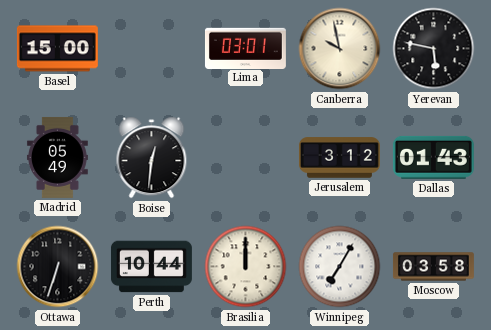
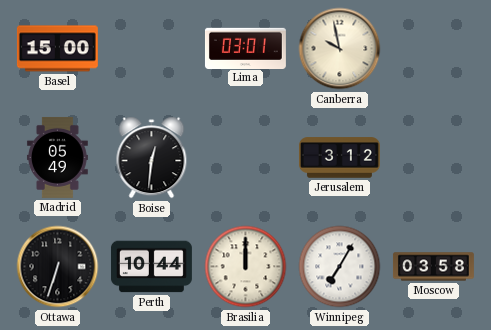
Yerevan: 5:47 -> none
Dallas: 01:43 -> none
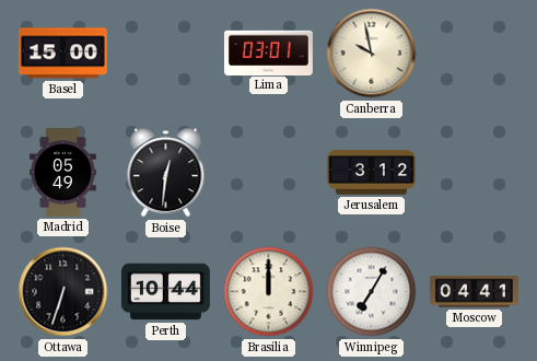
Moscow: 03:58 -> 04:41
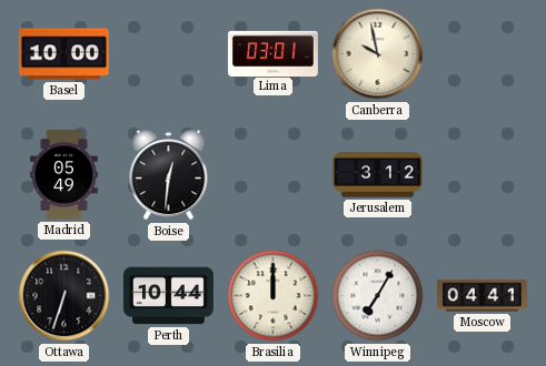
Basel: 15:00 -> 10:00
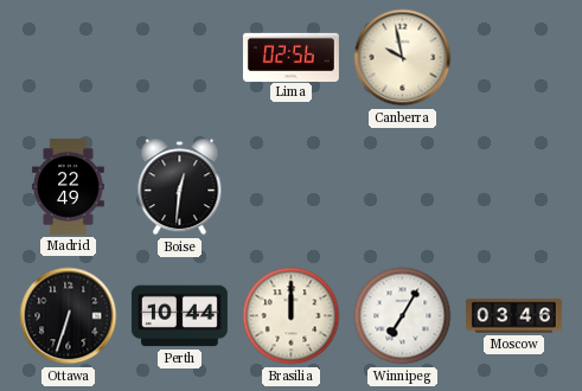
Basel: 10:00 -> none
Lima: 03:01 -> 02:56
Madrid: 05:49 -> 22:49
Jerusalem: 3:12 -> none
Moscow: 04:41 -> 03:46
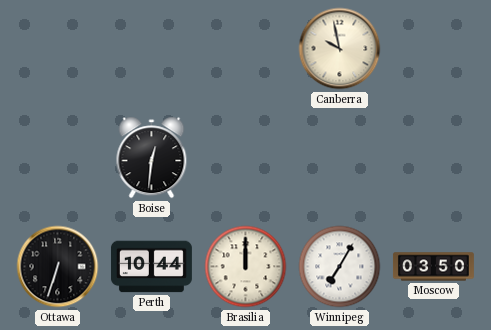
Lima: 02:56 -> none
Madrid: 22:49 -> none
Moscow: 03:46 -> 03:50
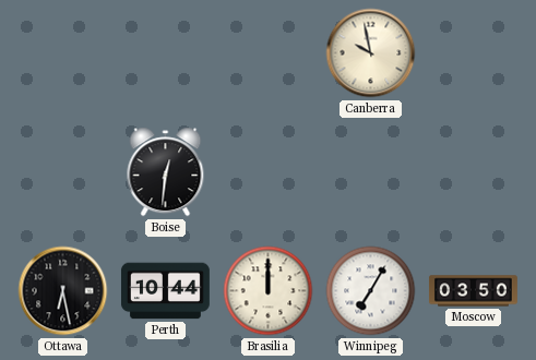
Ottawa: 6:33 -> 6:28
